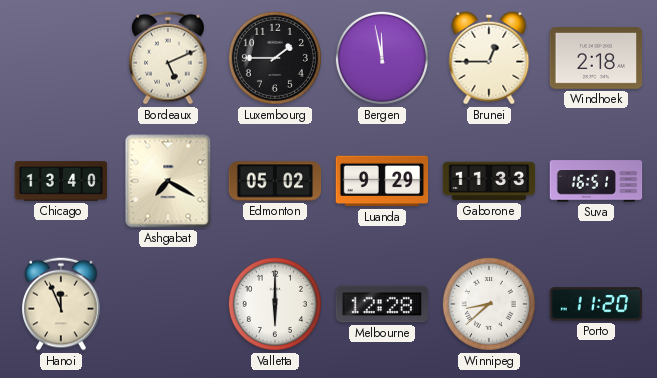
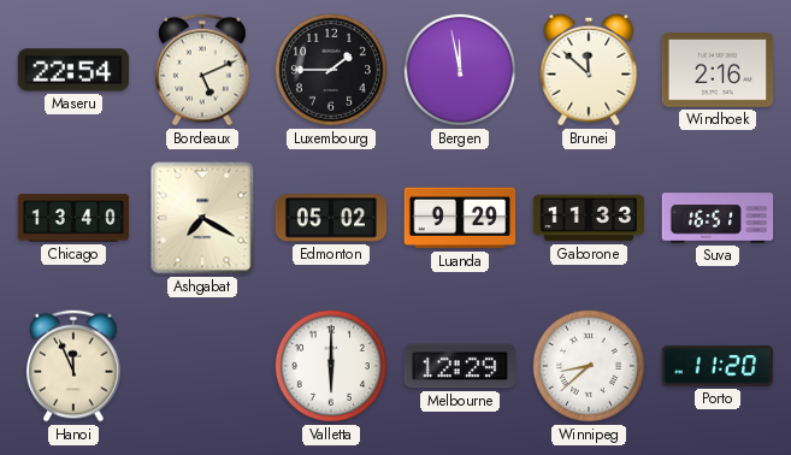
Maseru: none -> 22:54
Brunei: 12:45 -> 11:52
Windhoek: 2:18 -> 2:16
Melbourne: 12:28 -> 12:29
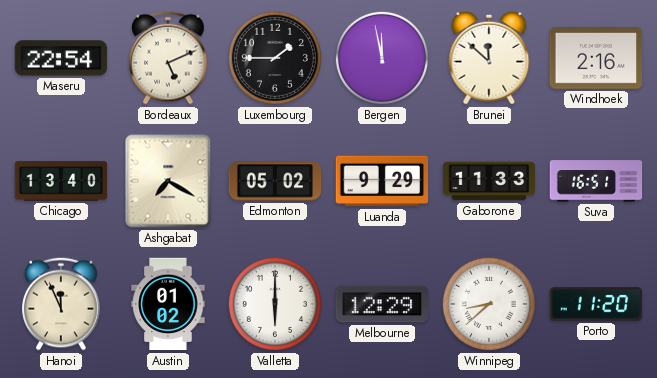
Austin: none -> 01:02
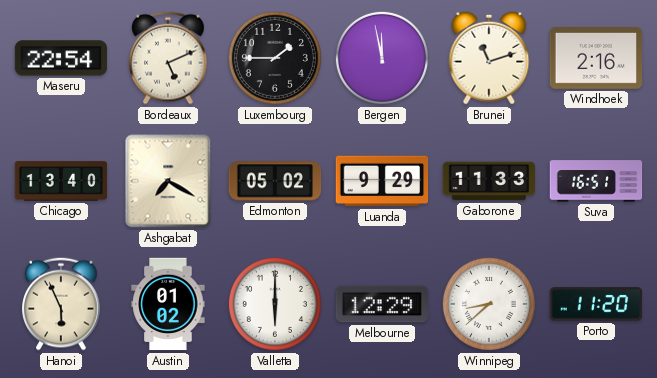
Brunei: 11:52 -> 11:12
Hanoi: 11:56 -> 5:56
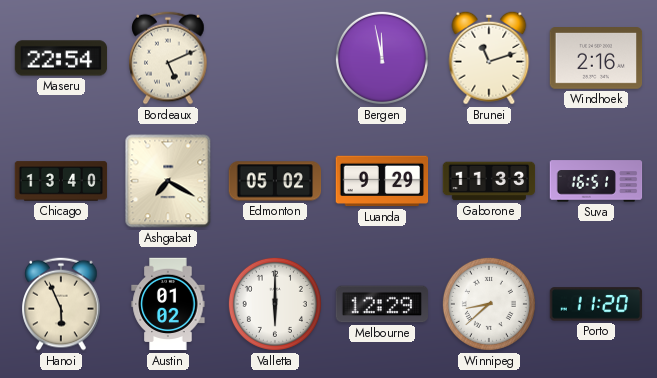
Luxembourg: 1:45 -> none
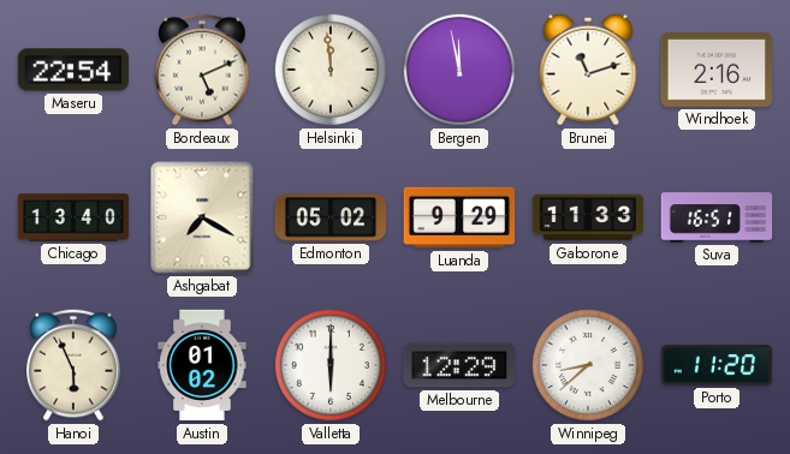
Helsinki: none -> 11:59
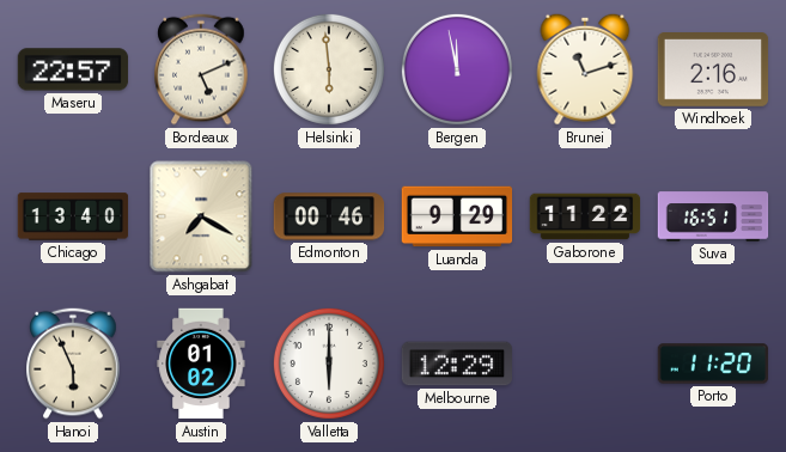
Maseru: 22:54 -> 22:57
Helsinki: 11:59 -> 5:59
Edmonton: 05:02 -> 00:46
Gaborone: 11:33 -> 11:22
Winnipeg: 8:38 -> none
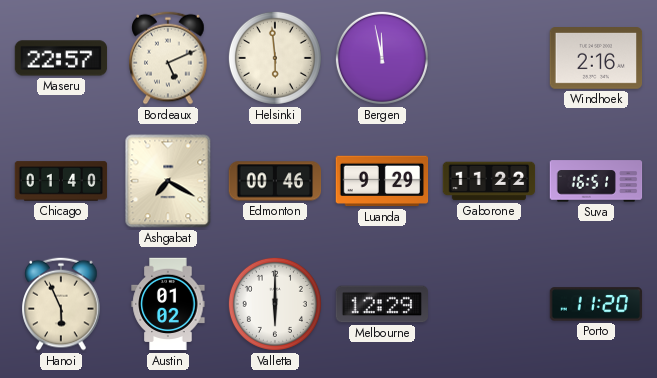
Brunei: 11:12 -> none
Chicago: 13:40 -> 01:40
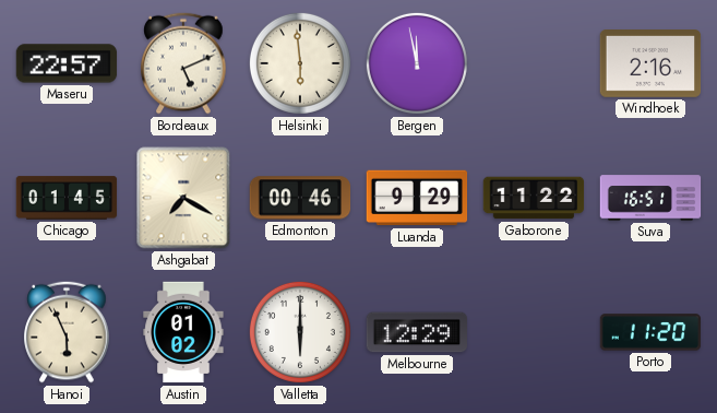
Chicago: 01:40 -> 01:45
